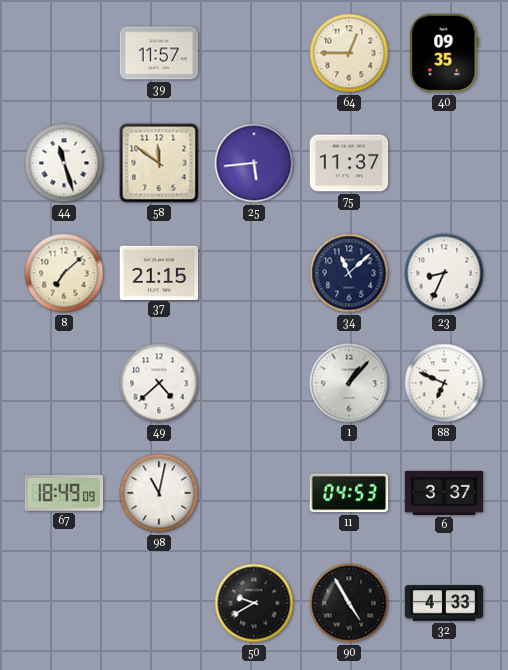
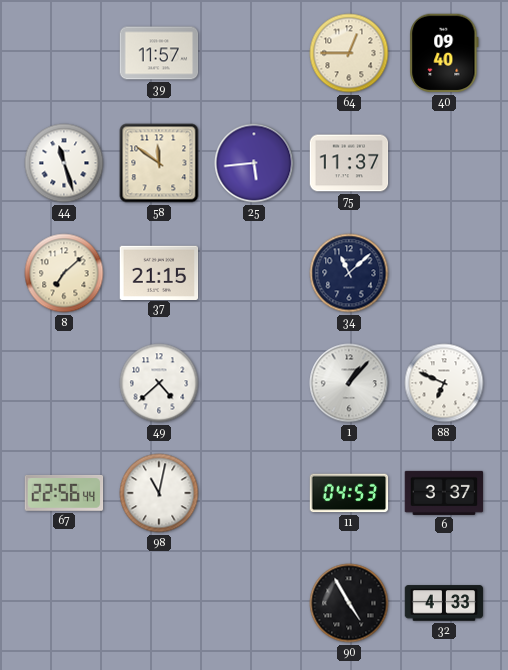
40: 09:35 -> 09:40
23: 8:34 -> none
67: 18:49 -> 22:56
50: 9:40 -> none
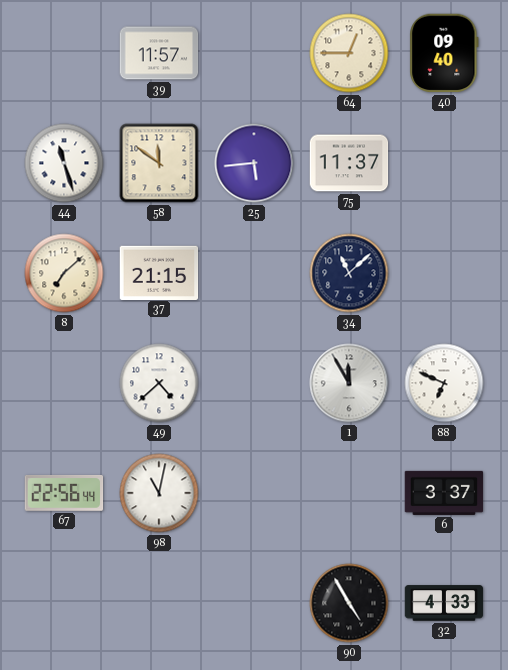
1: 1:07 -> 11:55
11: 04:53 -> none
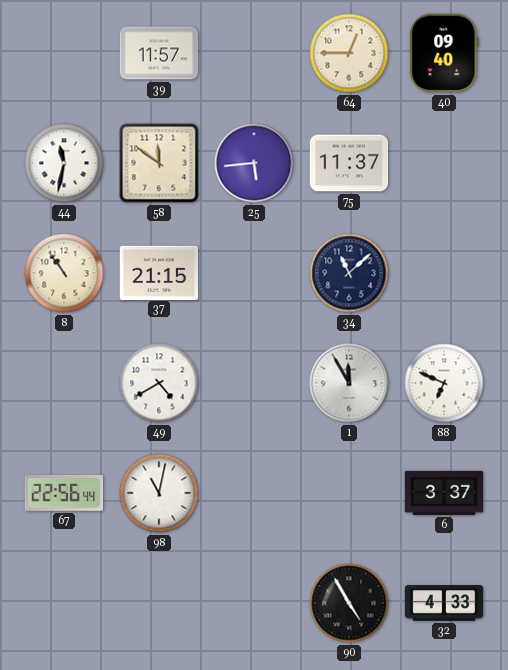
44: 11:27 -> 11:32
8: 7:08 -> 10:54
49: 4:38 -> 4:40
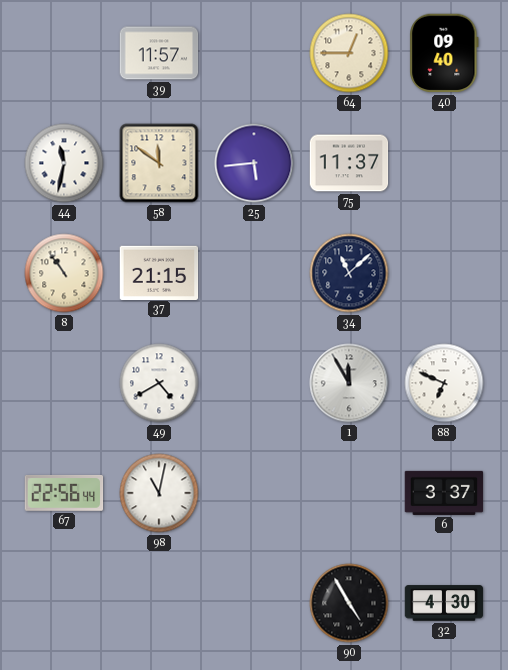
32: 4:33 -> 4:30
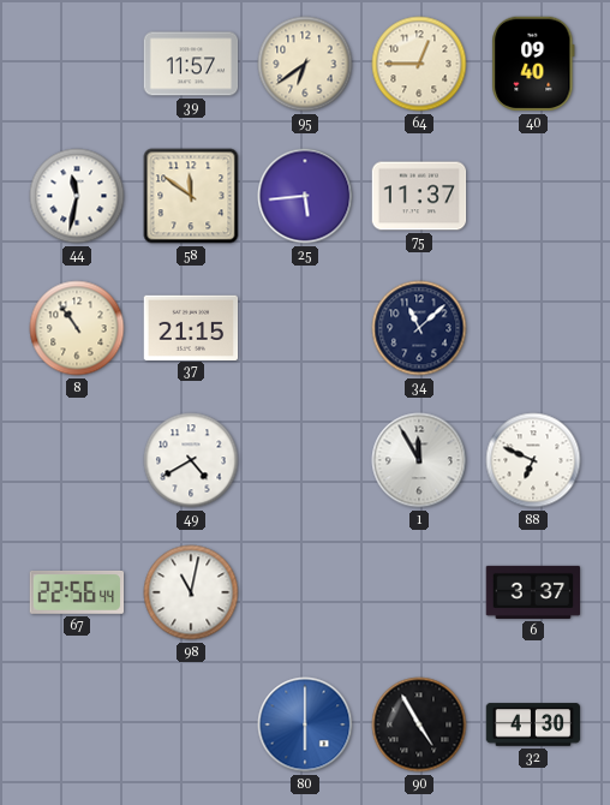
95: none -> 6:39
80: none -> 6:00
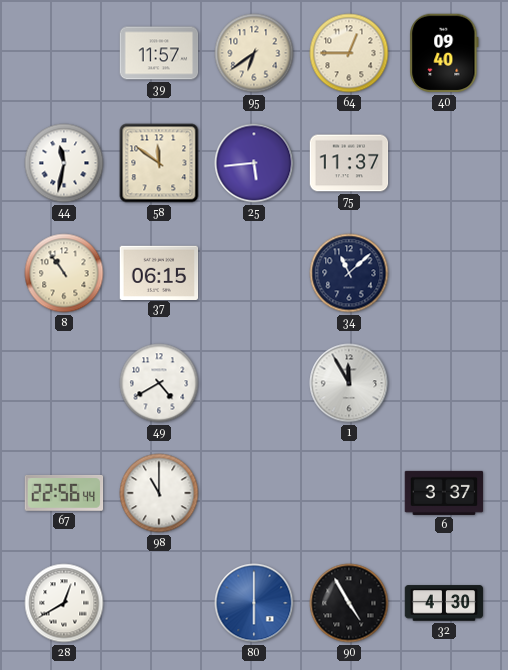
37: 21:15 -> 06:15
88: 6:49 -> none
98: 11:02 -> 11:00
28: none -> 12:40
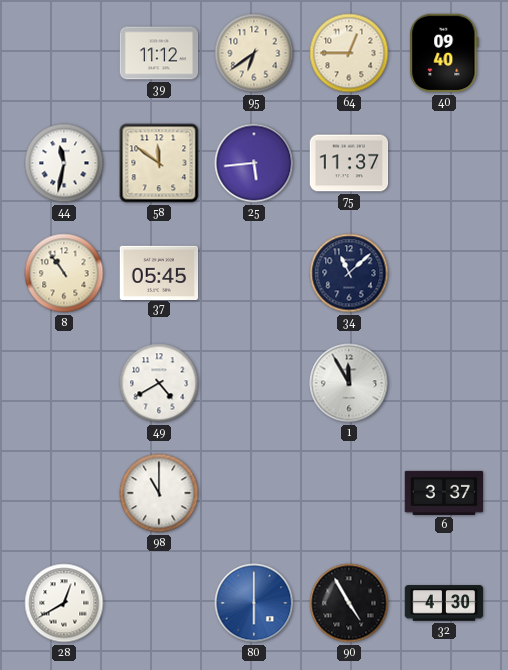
39: 11:57 -> 11:12
37: 06:15 -> 05:45
67: 22:56 -> none
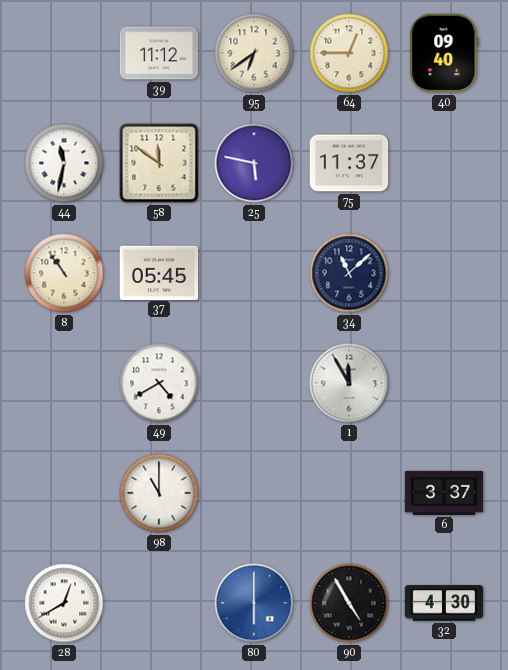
25: 5:44 -> 5:47
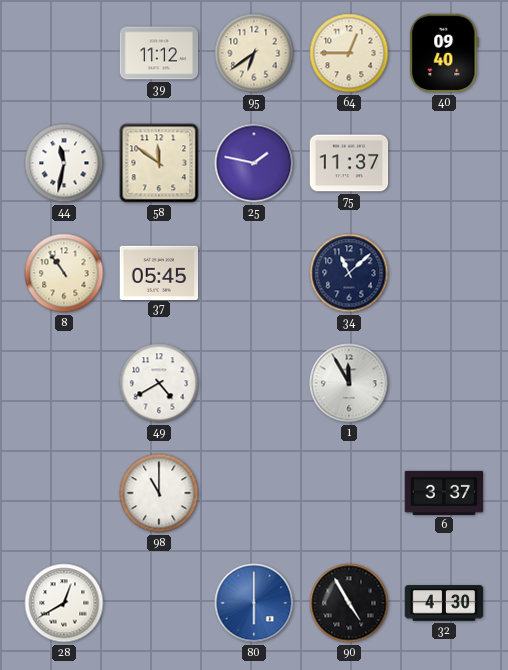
25: 5:47 -> 1:47
